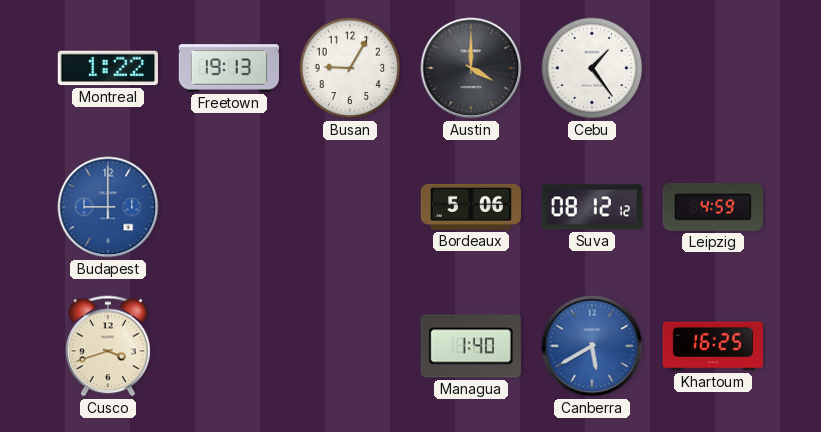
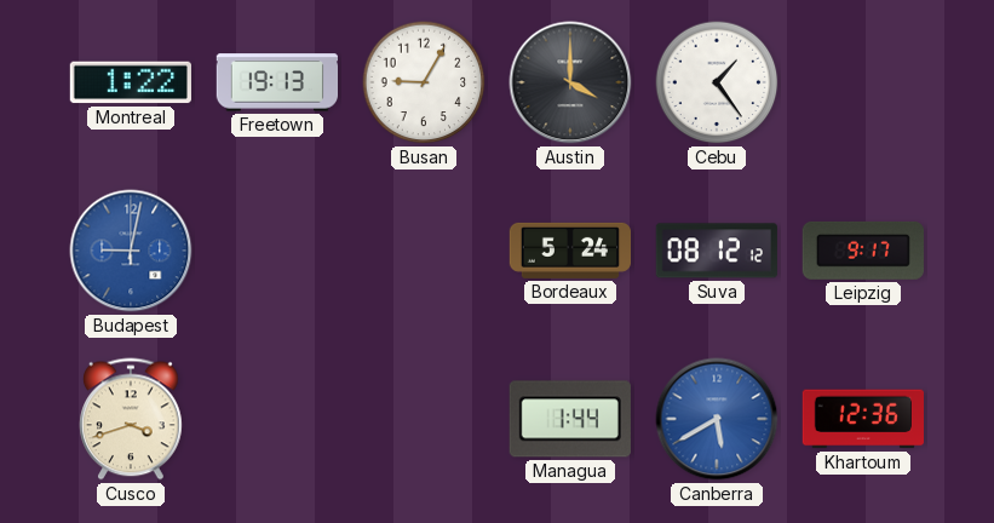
Budapest: 9:00 -> 9:02
Bordeaux: 5:06 -> 5:24
Leipzig: 4:59 -> 9:17
Managua: 1:40 -> 1:44
Khartoum: 16:25 -> 12:36
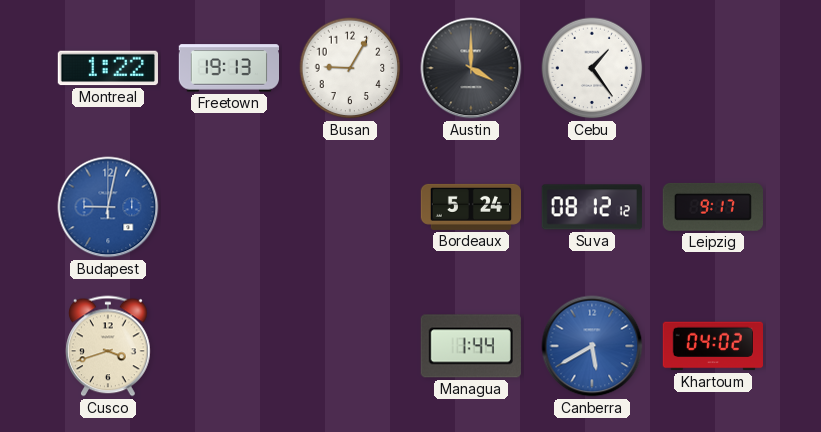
Khartoum: 12:36 -> 04:02
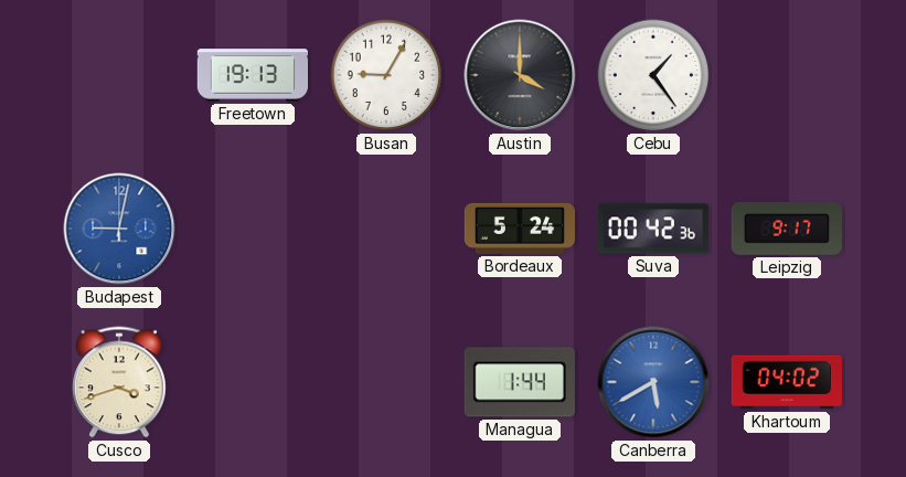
Montreal: 1:22 -> none
Suva: 08:12 -> 00:42
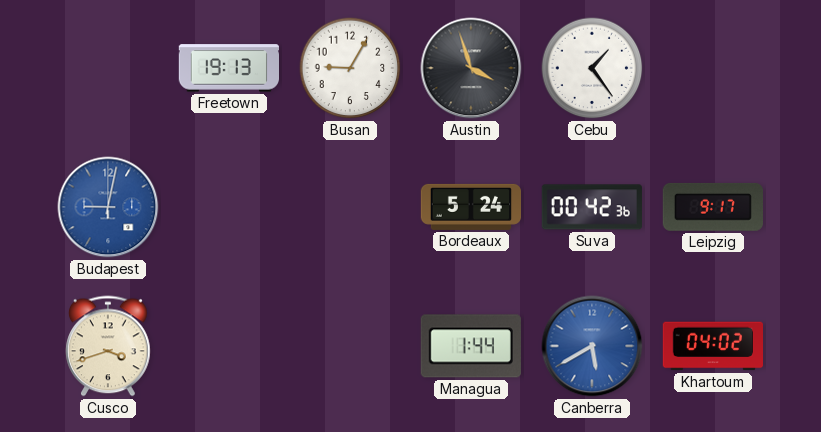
Austin: 4:00 -> 3:57
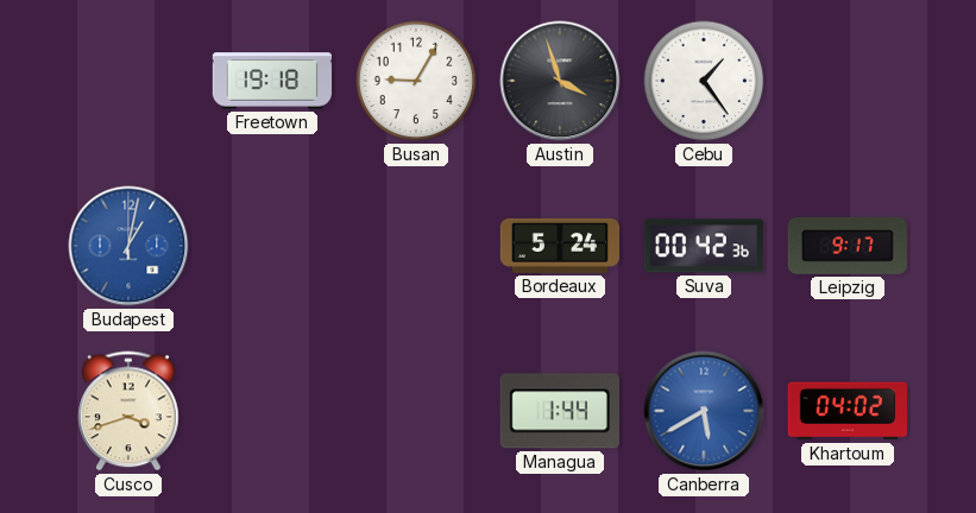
Freetown: 19:13 -> 19:18
Budapest: 9:02 -> 1:02
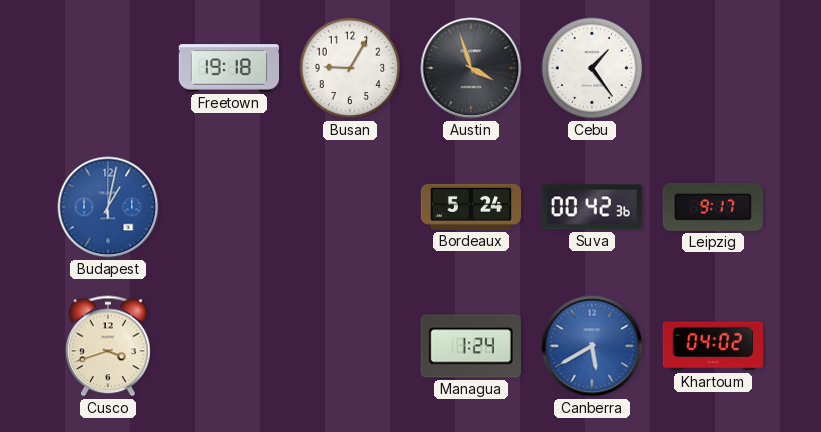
Managua: 1:44 -> 1:24
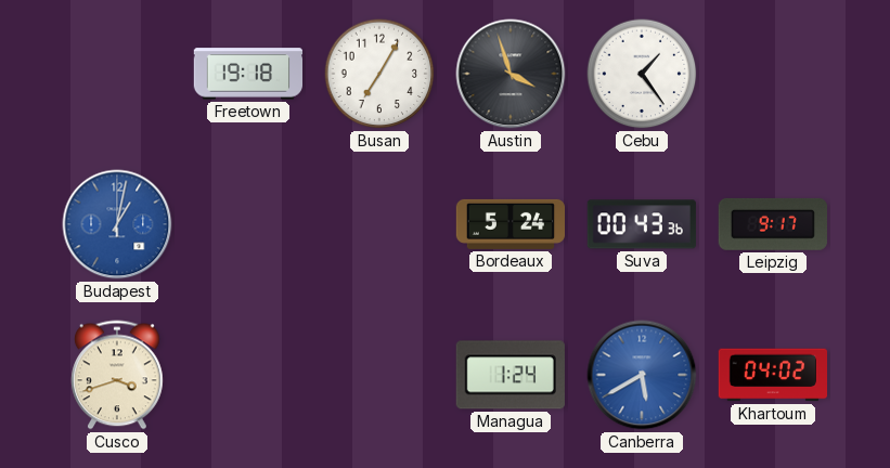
Busan: 9:05 -> 7:05
Suva: 00:42 -> 00:43
